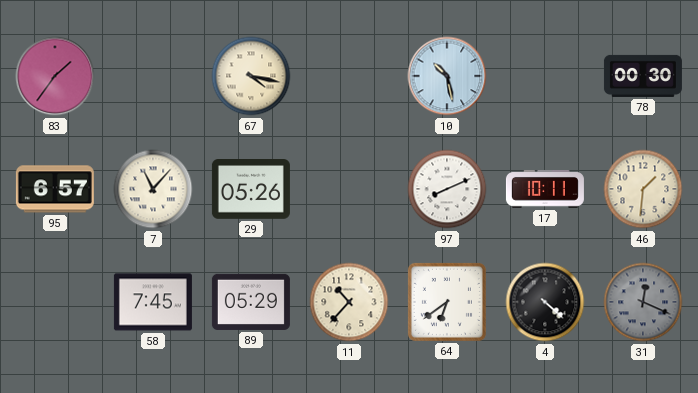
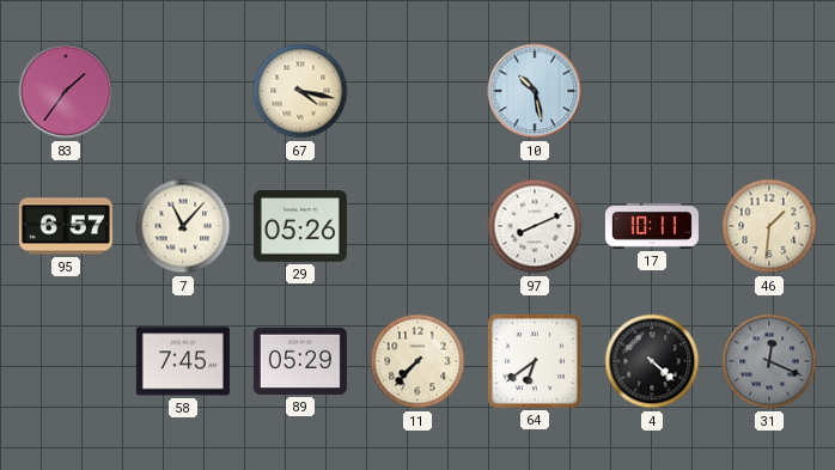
78: 00:30 -> none
11: 10:37 -> 7:37
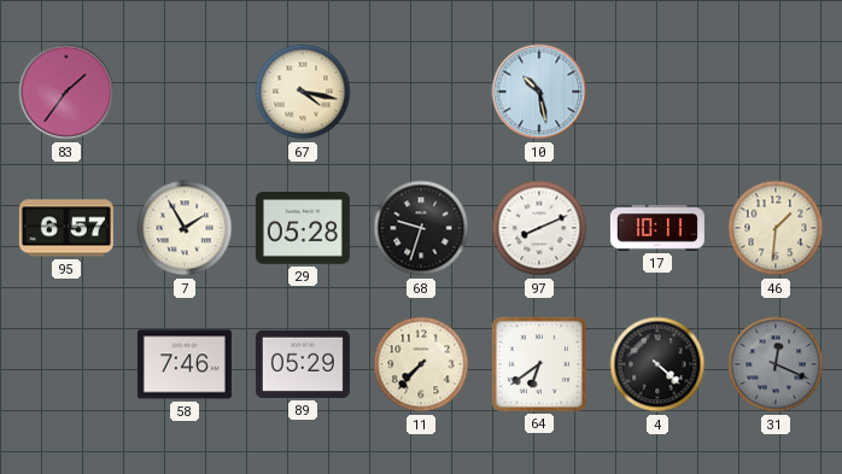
7: 11:07 -> 1:55
29: 05:26 -> 05:28
68: none -> 9:33
58: 7:45 -> 7:46
